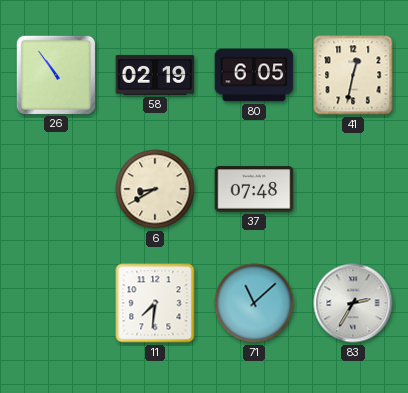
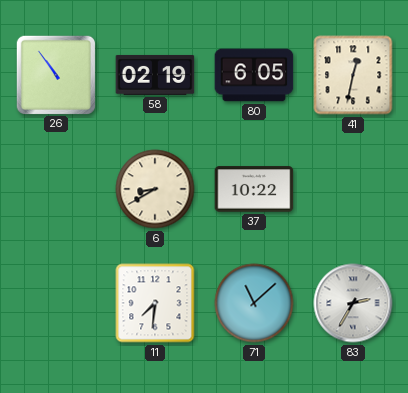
37: 07:48 -> 10:22
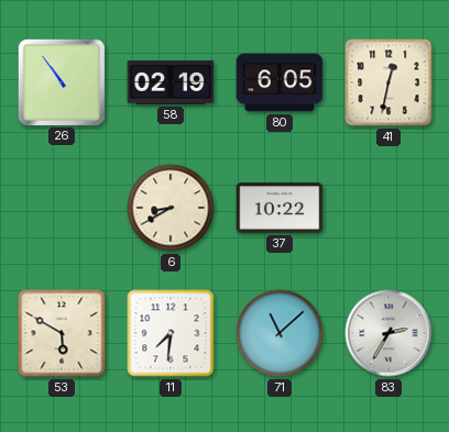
53: none -> 5:50
